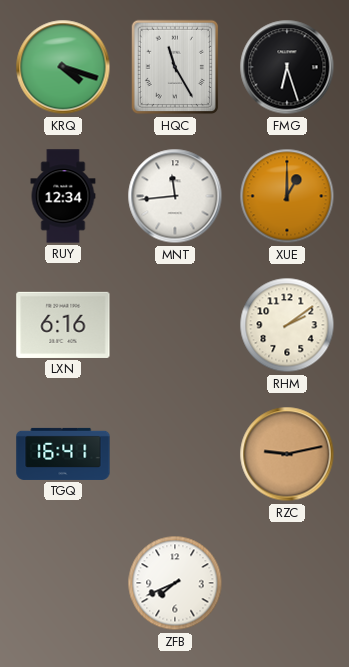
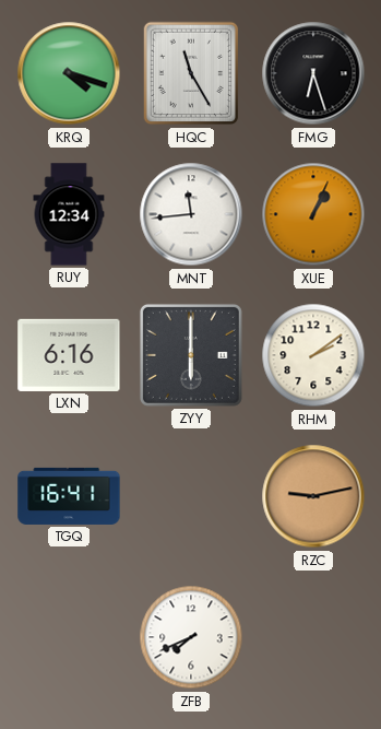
XUE: 1:00 -> 1:04
ZYY: none -> 6:00
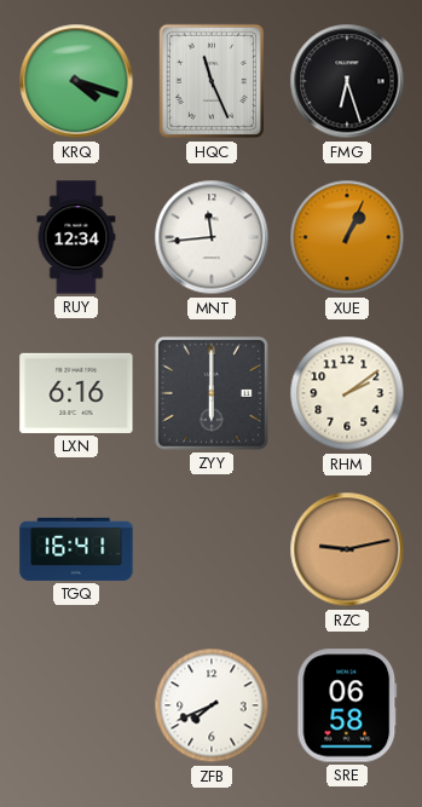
HQC: 11:25 -> 11:26
SRE: none -> 06:58
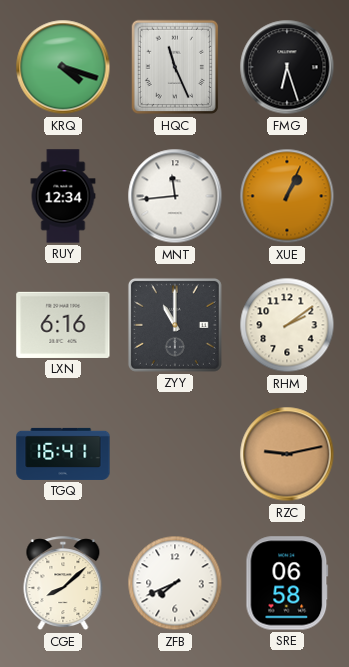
ZYY: 6:00 -> 11:00
CGE: none -> 8:08
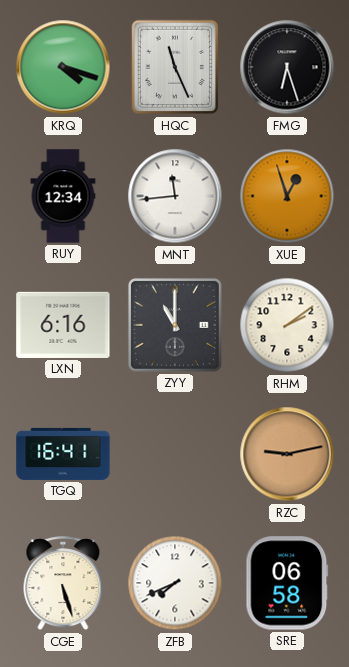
XUE: 1:04 -> 12:57
CGE: 8:08 -> 5:27
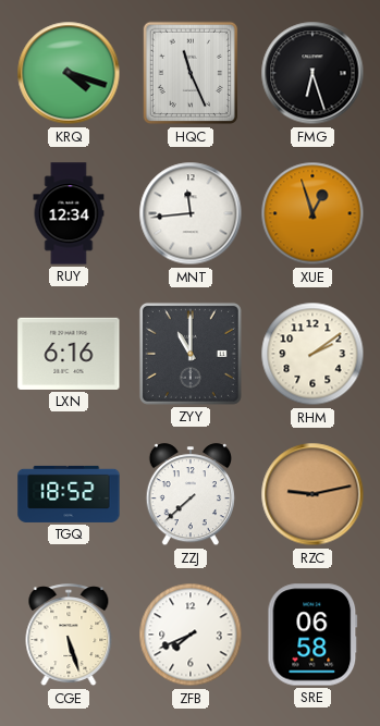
TGQ: 16:41 -> 18:52
ZZJ: none -> 7:38
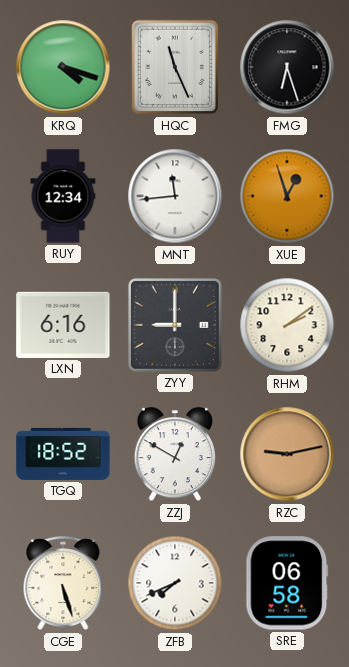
ZYY: 11:00 -> 9:00
ZZJ: 7:38 -> 12:50
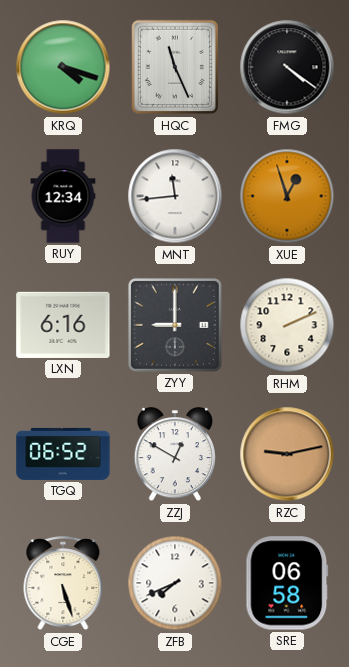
FMG: 6:27 -> 4:21
RHM: 2:09 -> 2:11
TGQ: 18:52 -> 06:52
